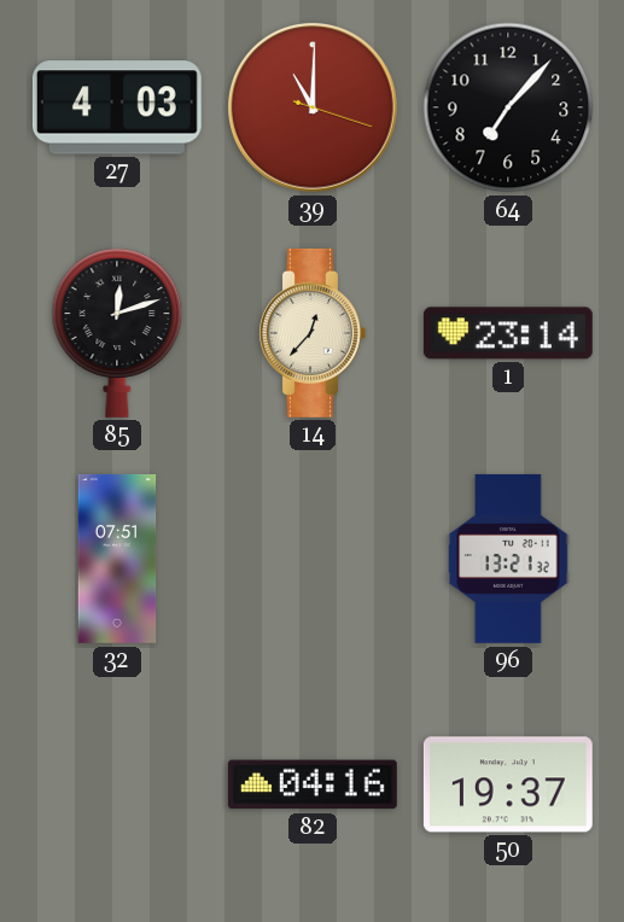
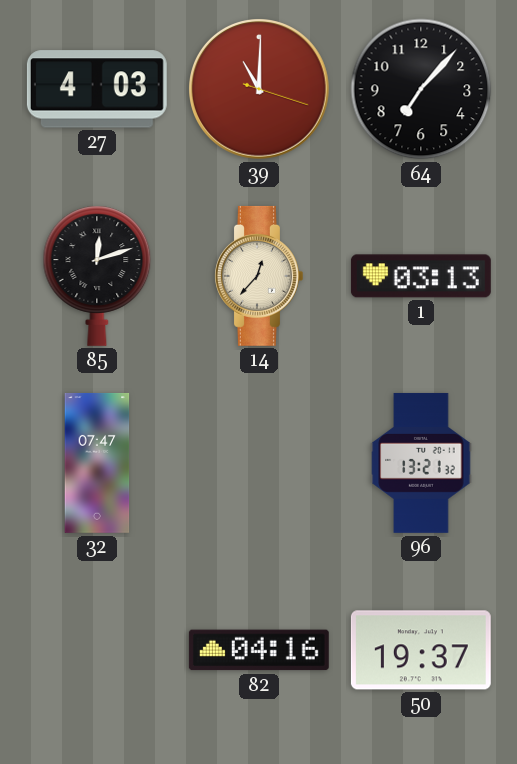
1: 23:14 -> 03:13
32: 07:51 -> 07:47
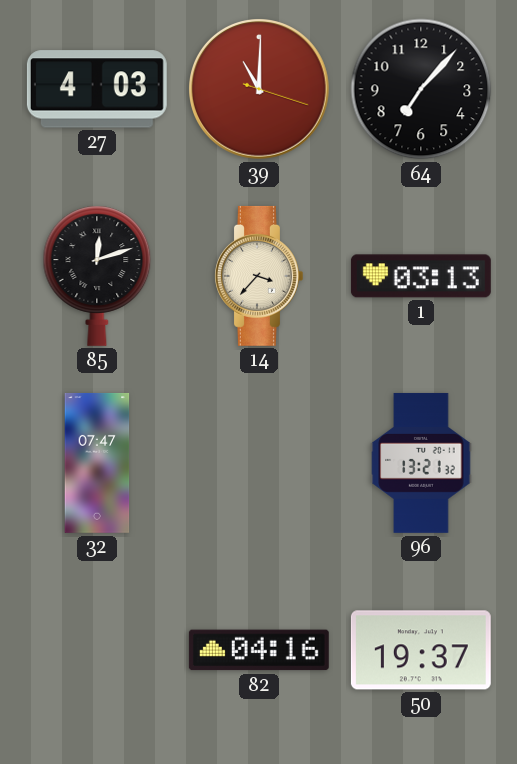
14: 12:37 -> 3:37
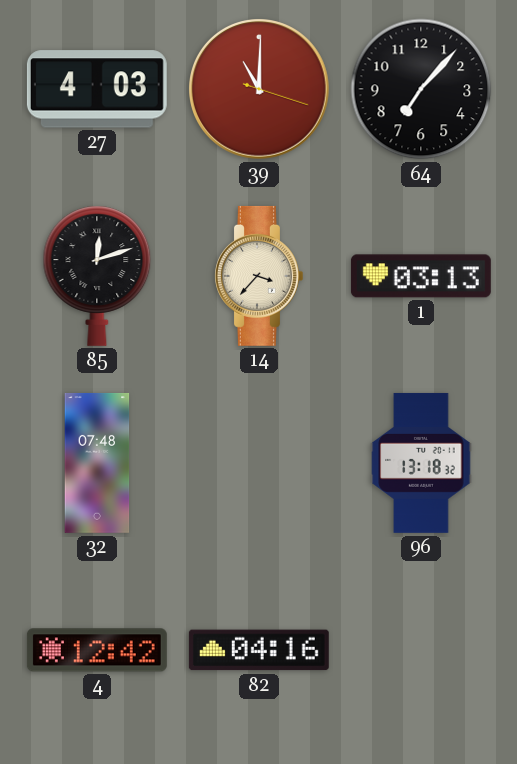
32: 07:47 -> 07:48
96: 13:21 -> 13:18
4: none -> 12:42
50: 19:37 -> none
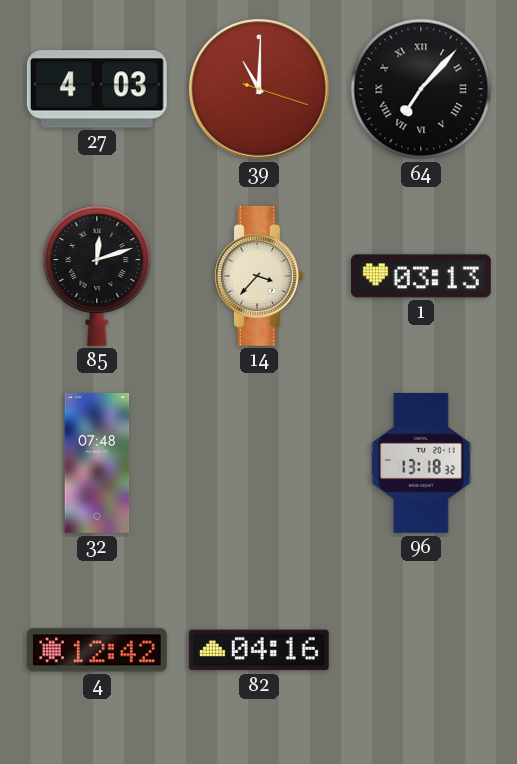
64 numerals: Arabic -> Roman
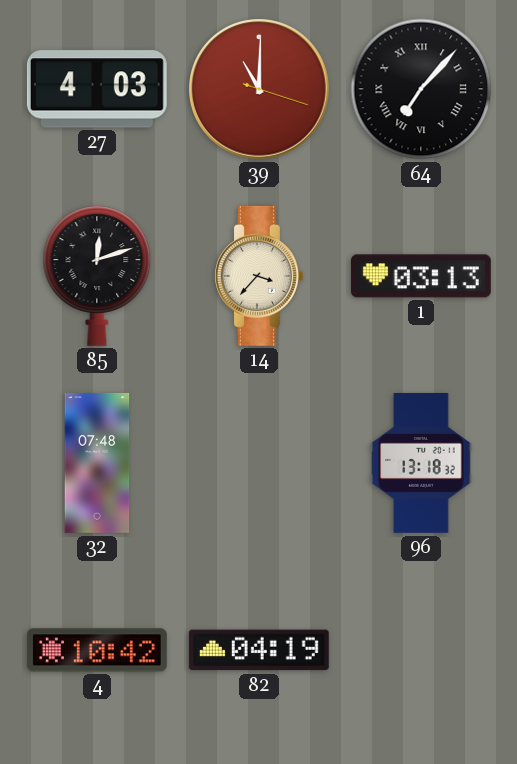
4: 12:42 -> 10:42
82: 04:16 -> 04:19
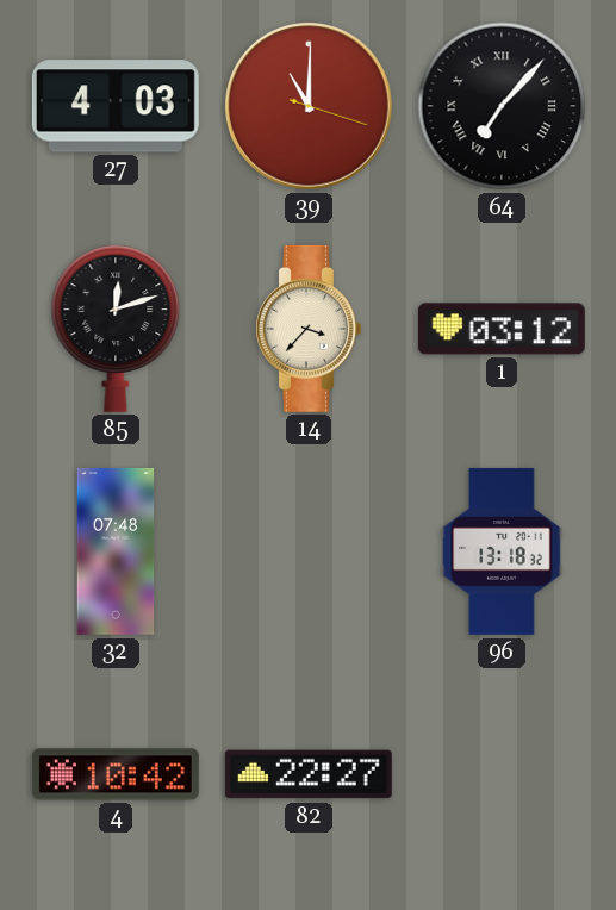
1: 03:13 -> 03:12
82: 04:19 -> 22:27
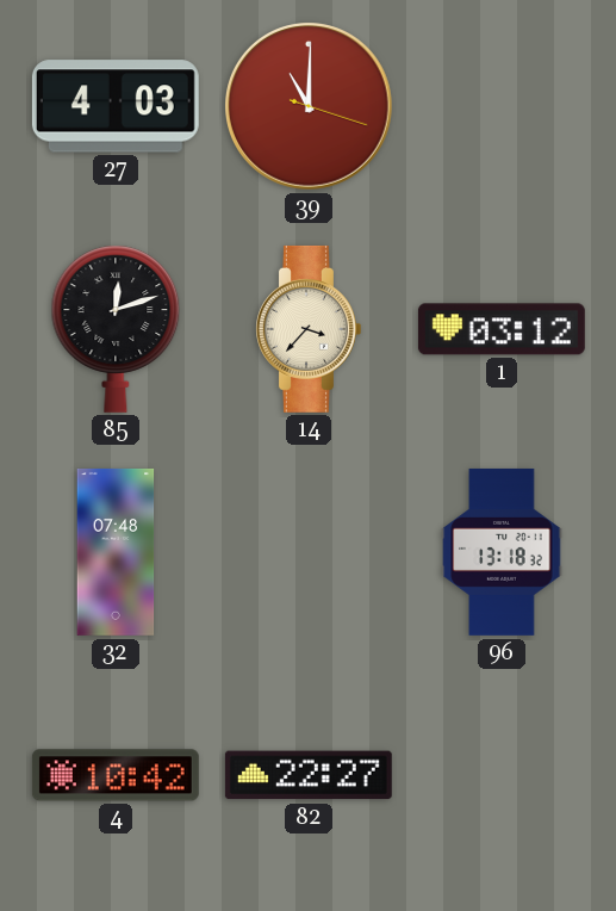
64: 7:07 -> none
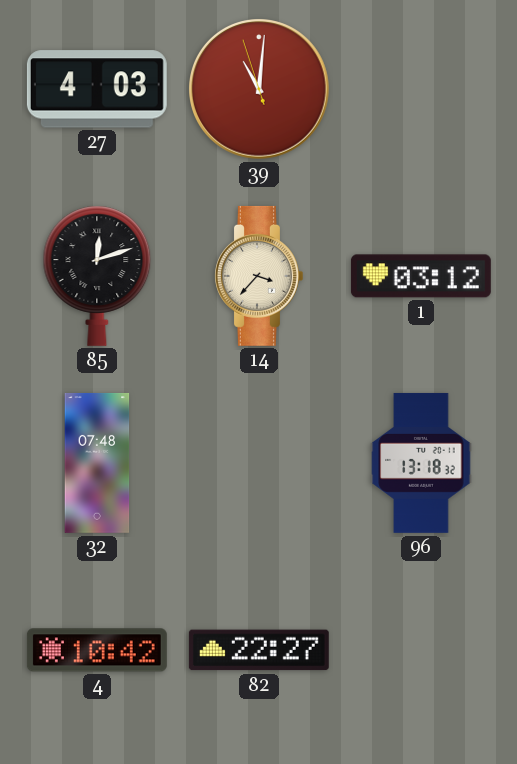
39: 11:00:18 -> 11:00:57
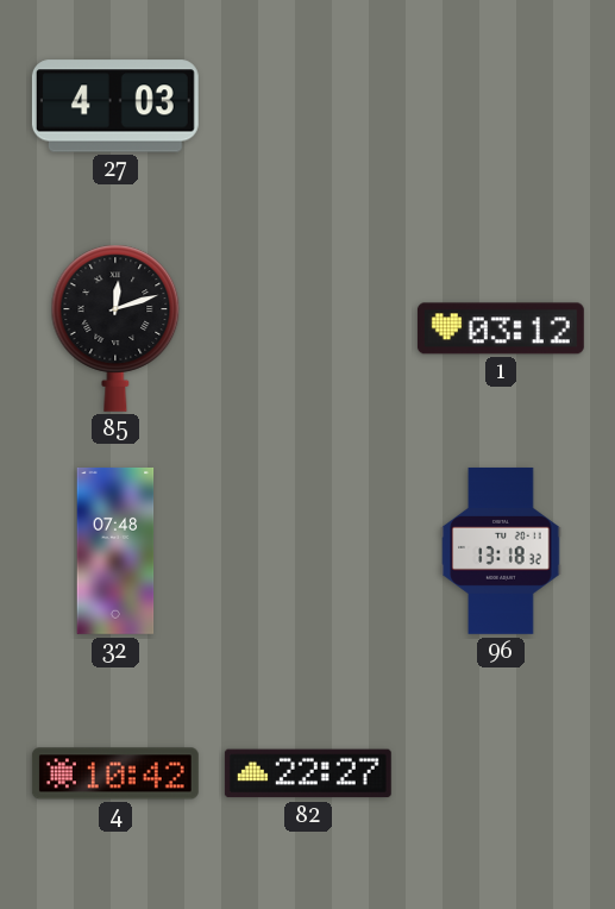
39: 11:00 -> none
14: 3:37 -> none
